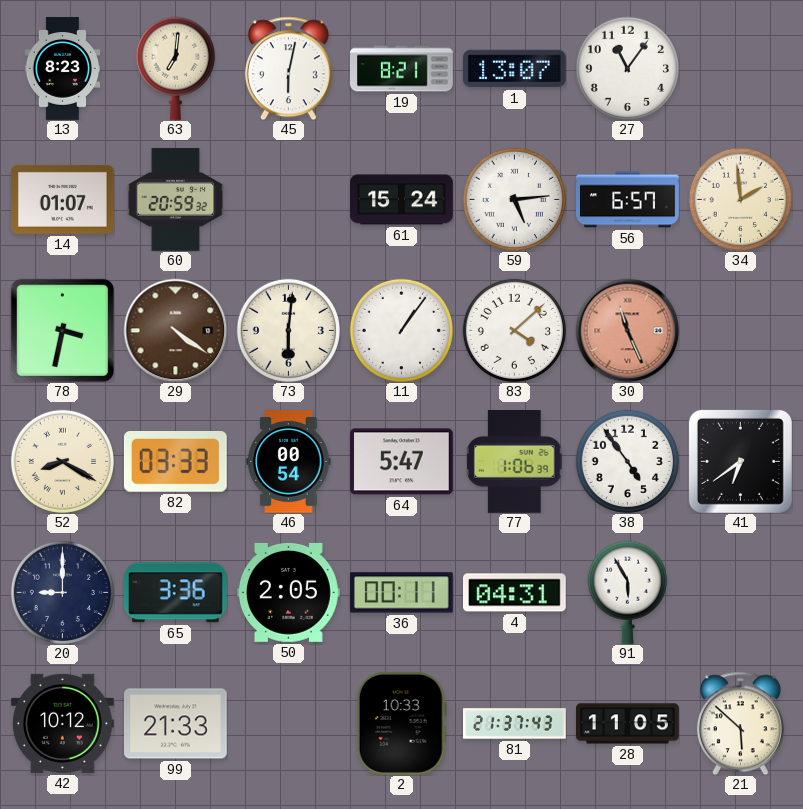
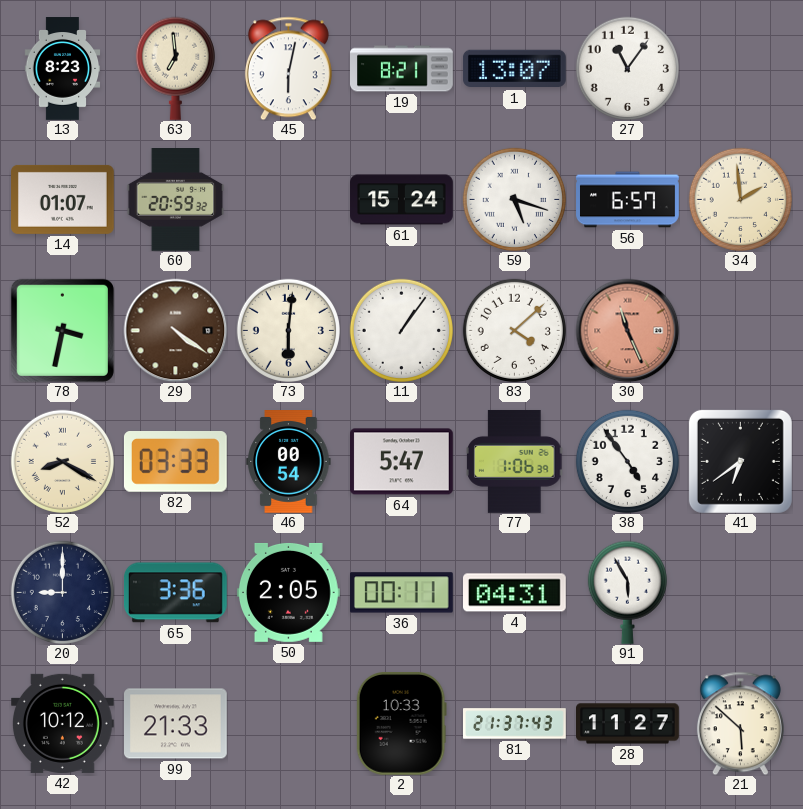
63: 7:01 -> 6:59
59: 5:14 -> 5:18
28: 11:05 -> 11:27
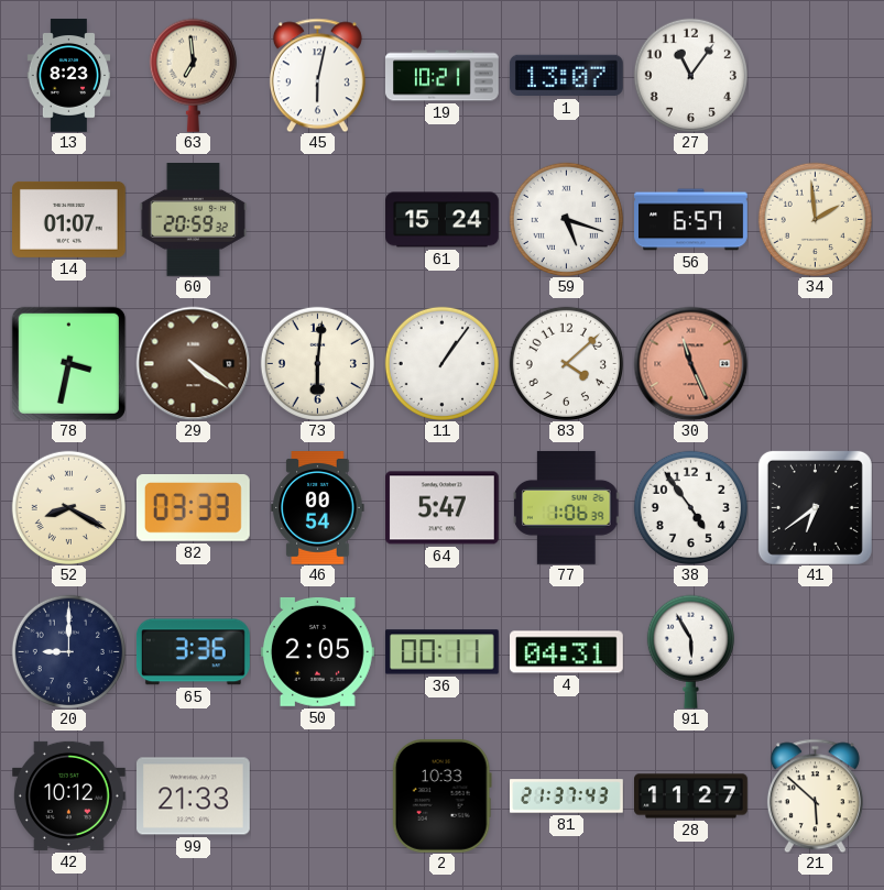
19: 8:21 -> 10:21
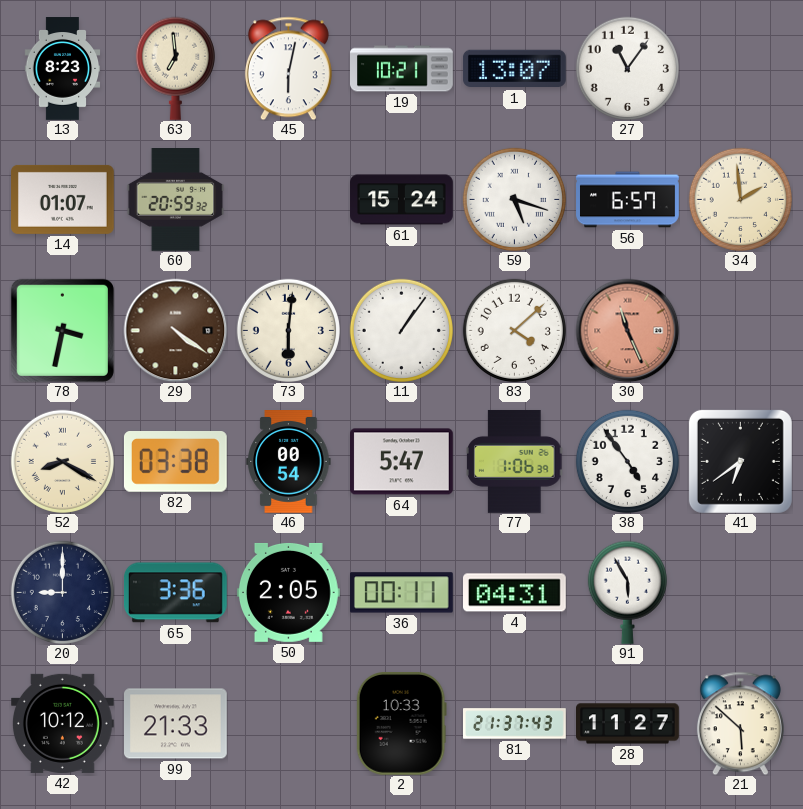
82: 03:33 -> 03:38
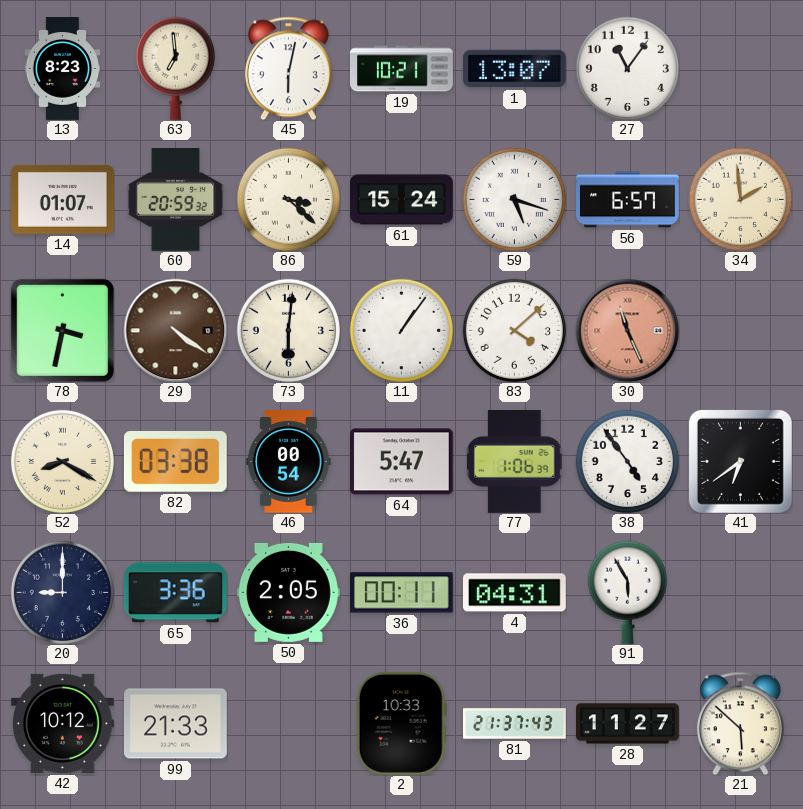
86: none -> 3:22
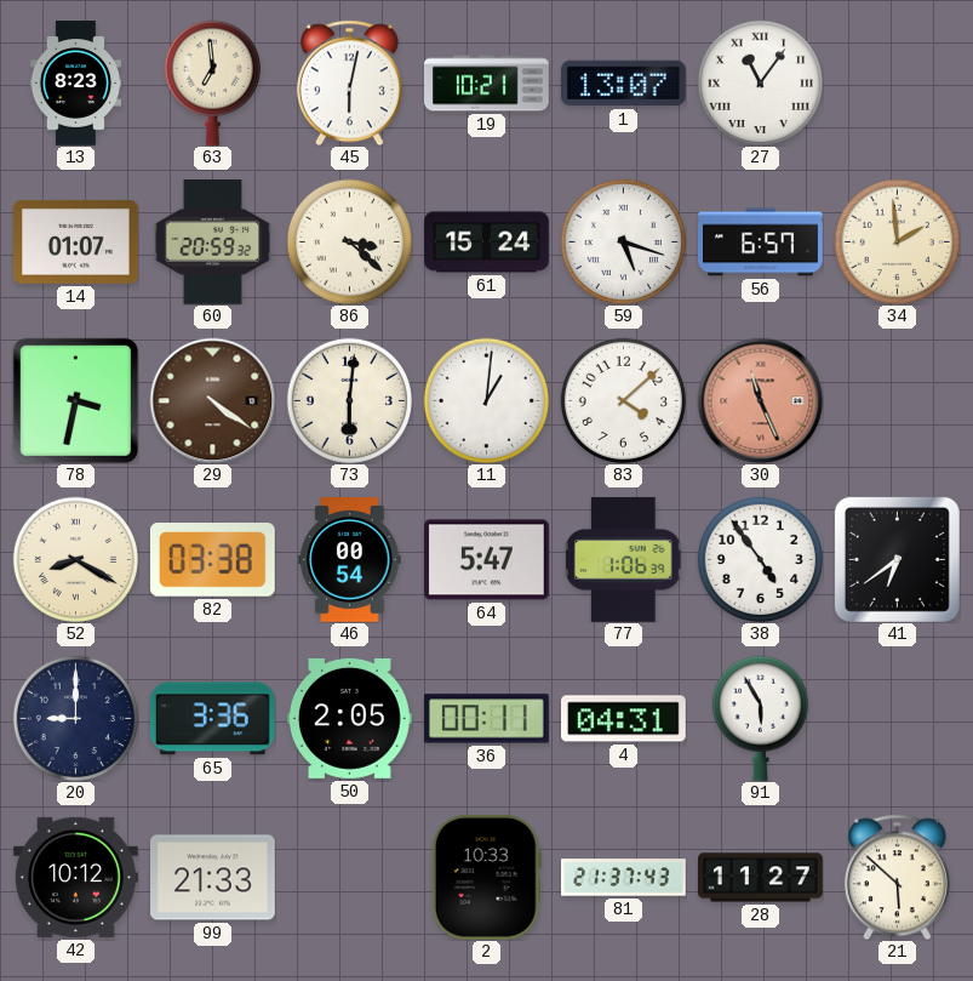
27 numerals: Arabic -> Roman
11: 1:06 -> 1:01
